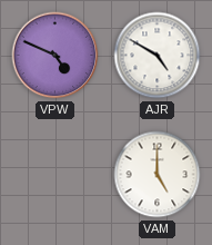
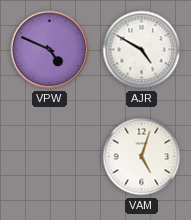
VAM: 5:00 -> 5:03
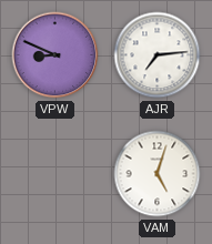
VPW: 4:49 -> 8:49
AJR: 4:50 -> 7:14
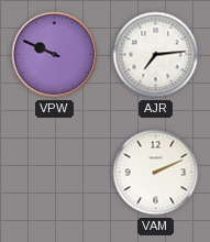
VPW: 8:49 -> 9:49
VAM: 5:03 -> 2:11
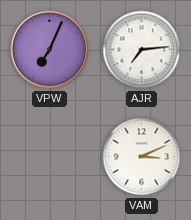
VPW: 9:49 -> 7:04
VAM: 2:11 -> 3:11
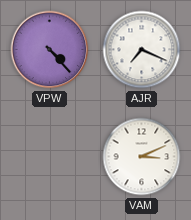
VPW: 7:04 -> 4:23
AJR: 7:14 -> 7:19
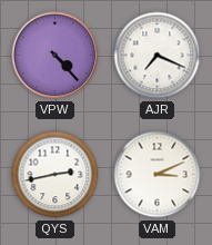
QYS: none -> 2:43
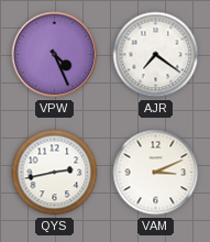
VPW: 4:23 -> 4:26
AJR: 7:19 -> 7:21
